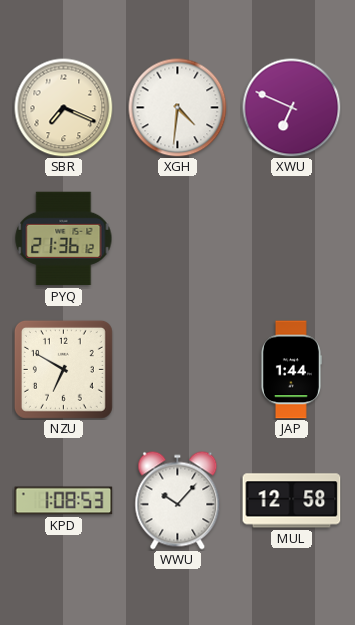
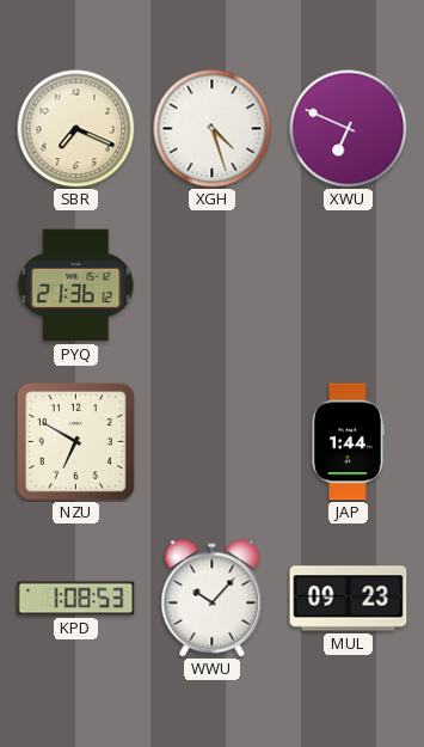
XGH: 4:31 -> 4:27
MUL: 12:58 -> 09:23
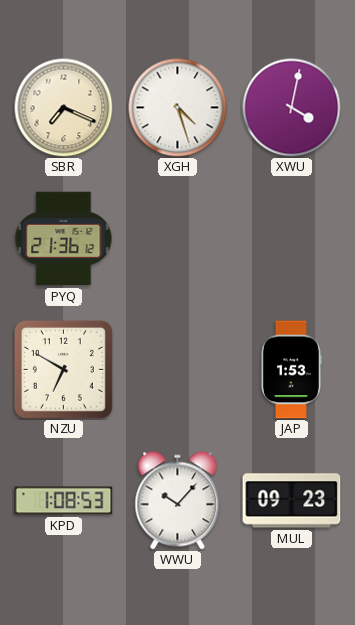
XWU: 6:49 -> 4:02
JAP: 1:44 -> 1:53
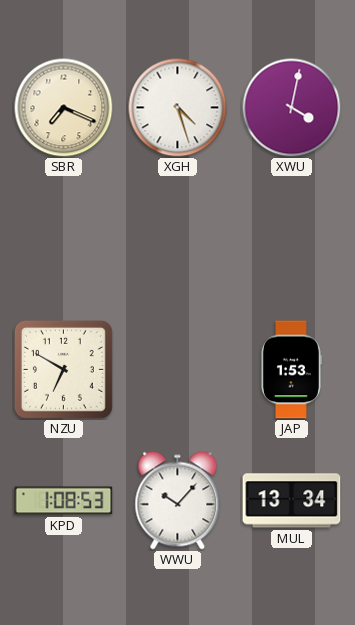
PYQ: 21:36 -> none
MUL: 09:23 -> 13:34
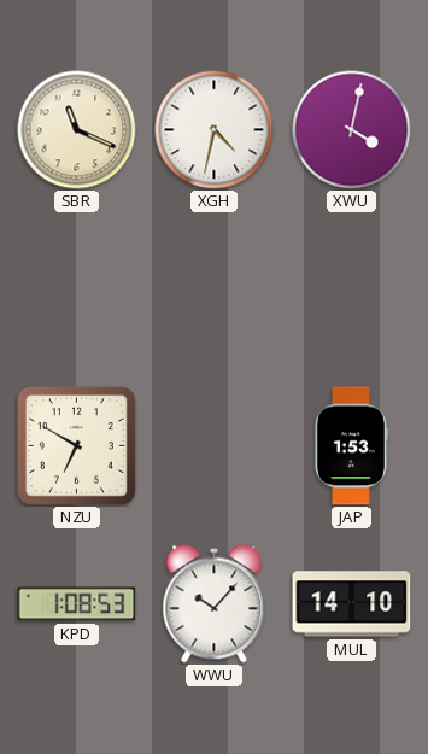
SBR: 7:19 -> 11:19
XGH: 4:27 -> 4:32
MUL: 13:34 -> 14:10
